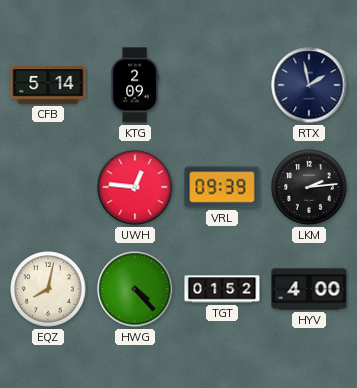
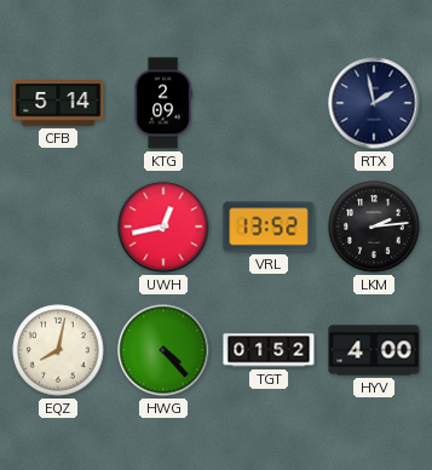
UWH: 12:46 -> 12:43
VRL: 09:39 -> 13:52
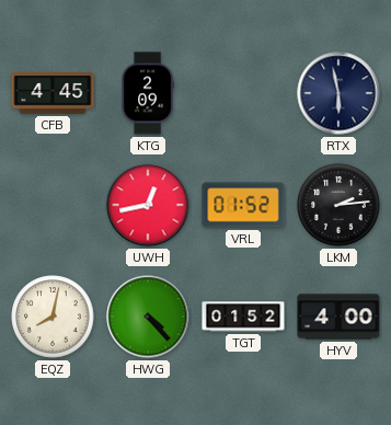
CFB: 5:14 -> 4:45
RTX: 1:58 -> 5:58
VRL: 13:52 -> 01:52
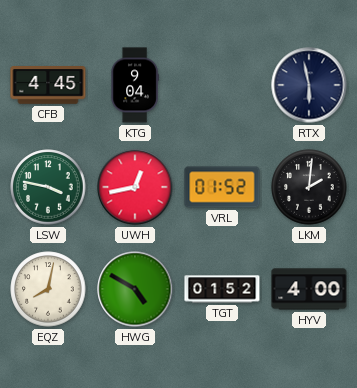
KTG: 2:09 -> 9:04
LSW: none -> 3:47
LKM: 2:14 -> 2:01
HWG: 4:23 -> 4:50
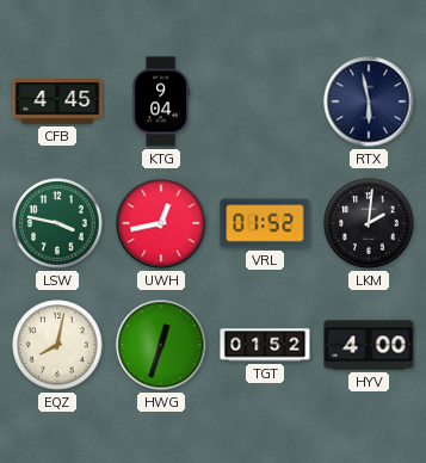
HWG: 4:50 -> 12:33
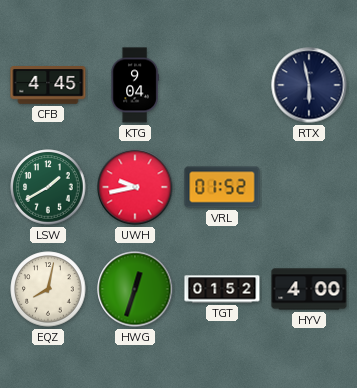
LSW: 3:47 -> 1:40
UWH: 12:43 -> 9:43
LKM: 2:01 -> none
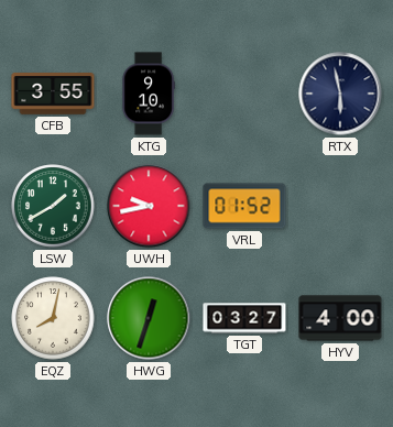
CFB: 4:45 -> 3:55
KTG: 9:04 -> 9:10
TGT: 01:52 -> 03:27
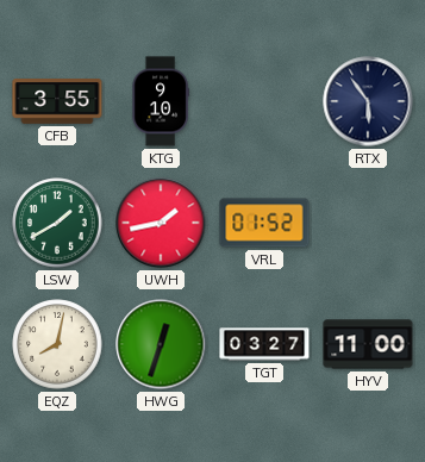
RTX: 5:58 -> 5:54
UWH: 9:43 -> 1:43
HYV: 4:00 -> 11:00
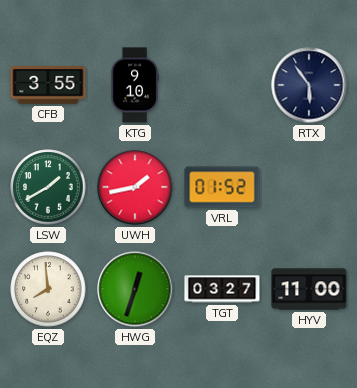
EQZ: 8:02 -> 7:59
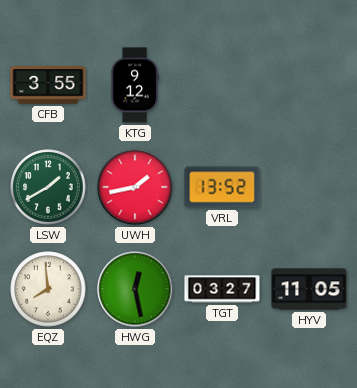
KTG: 9:10 -> 9:12
RTX: 5:54 -> none
VRL: 01:52 -> 13:52
HWG: 12:33 -> 12:28
HYV: 11:00 -> 11:05
